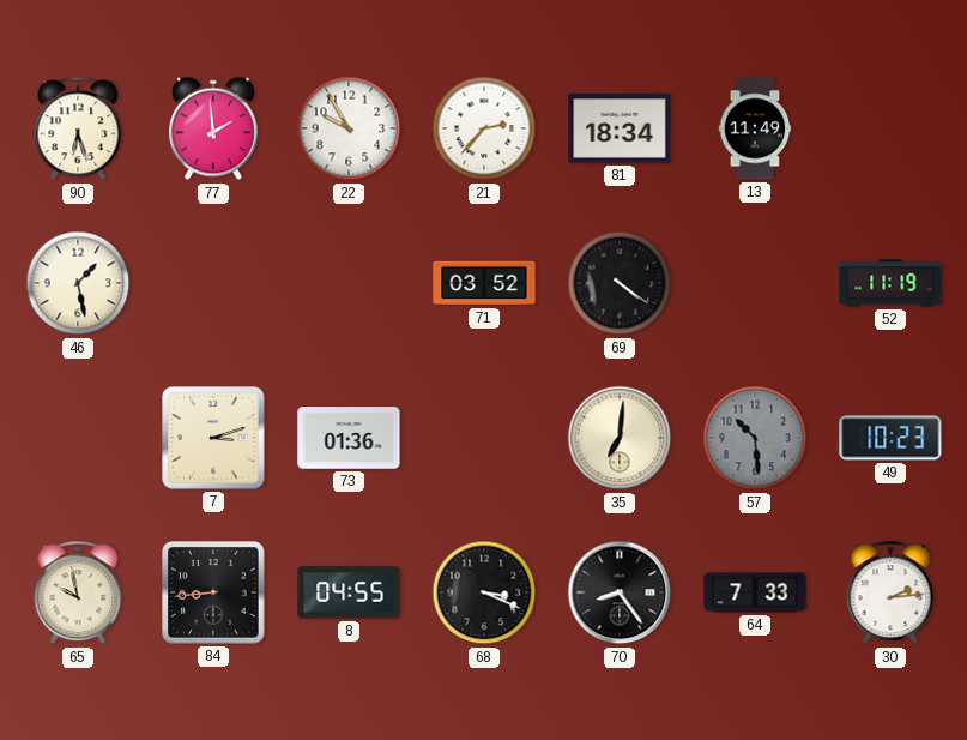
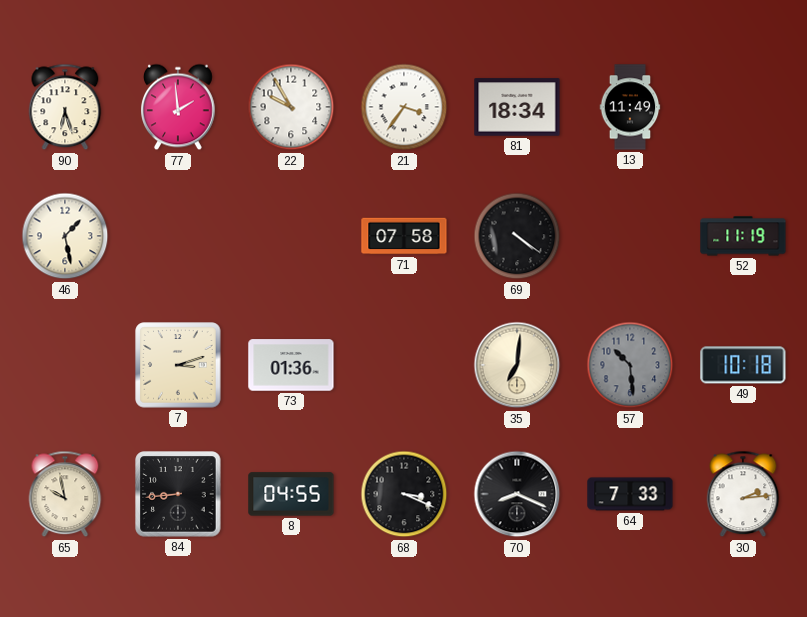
21: 2:37 -> 3:36
71: 03:52 -> 07:58
49: 10:23 -> 10:18
70: 8:24 -> 8:19
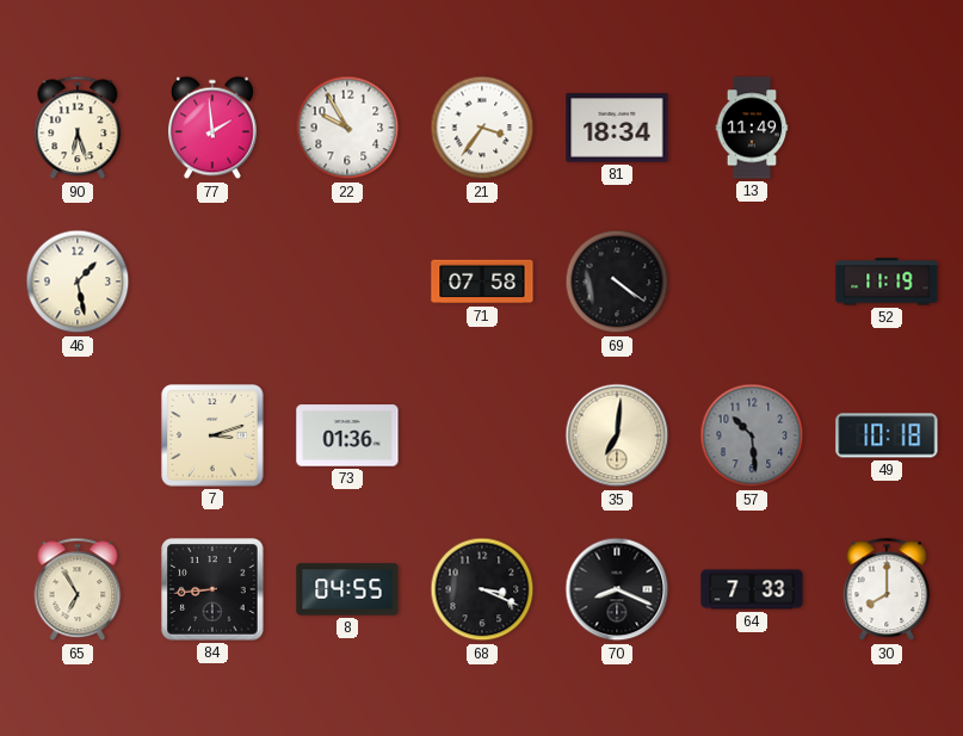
65: 9:58 -> 6:55
30: 2:14 -> 8:00
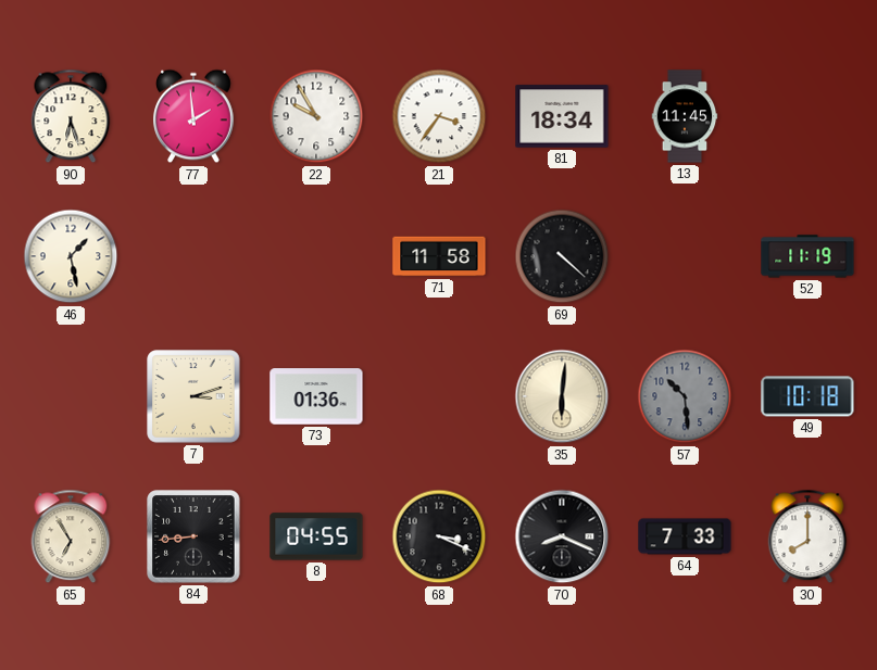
13: 11:49 -> 11:45
71: 07:58 -> 11:58
69: 4:21 -> 4:22
35: 7:01 -> 6:01
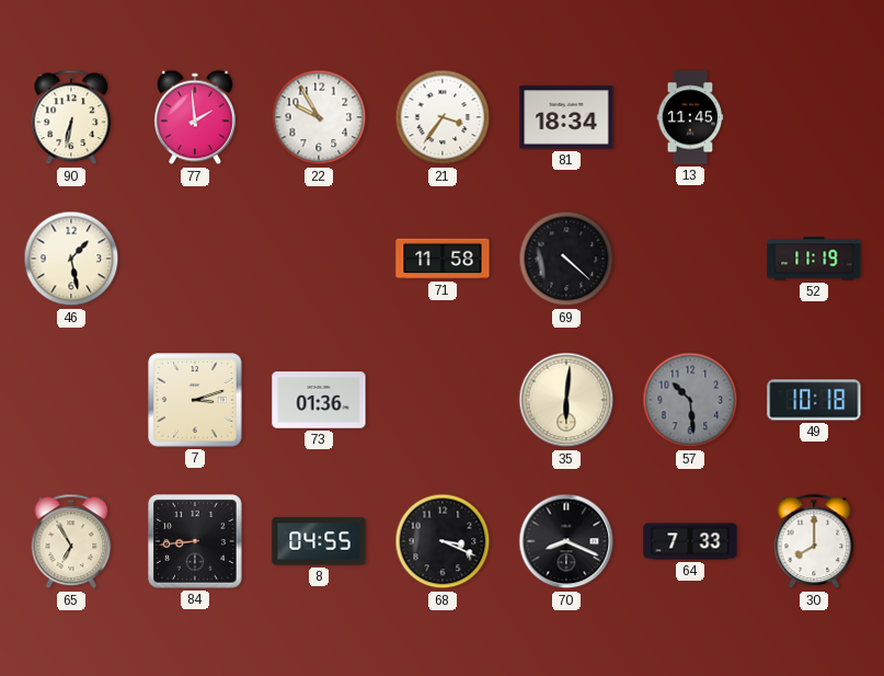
90: 6:27 -> 6:32
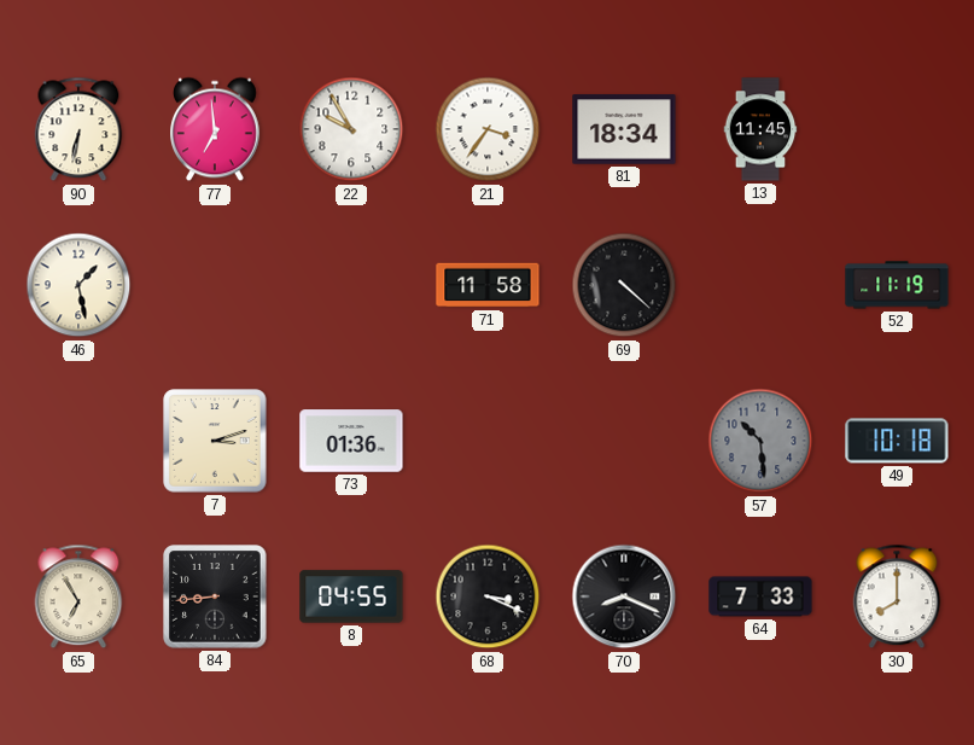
77: 1:59 -> 6:59
35: 6:01 -> none
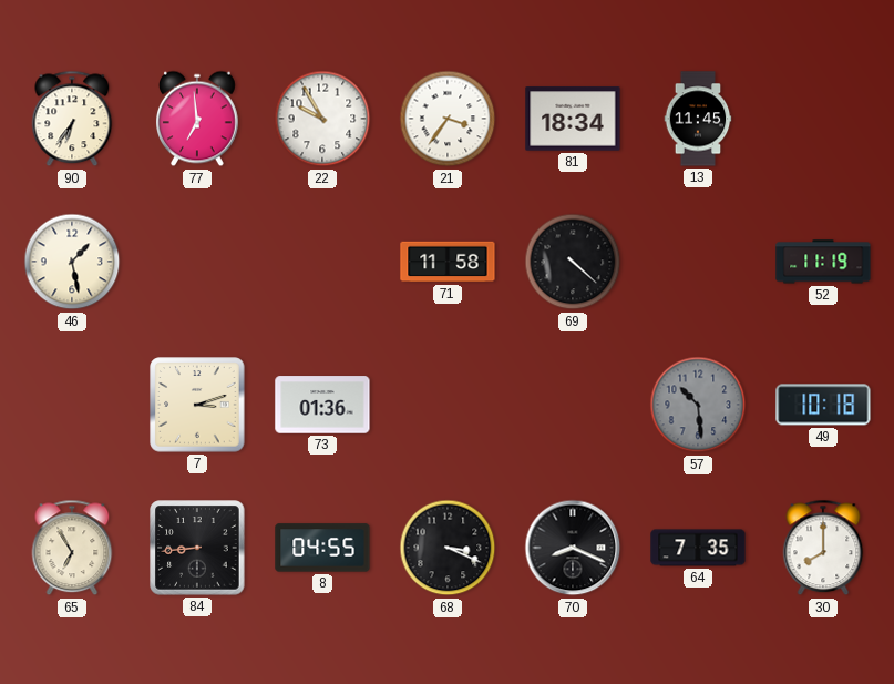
90: 6:32 -> 6:36
64: 7:33 -> 7:35
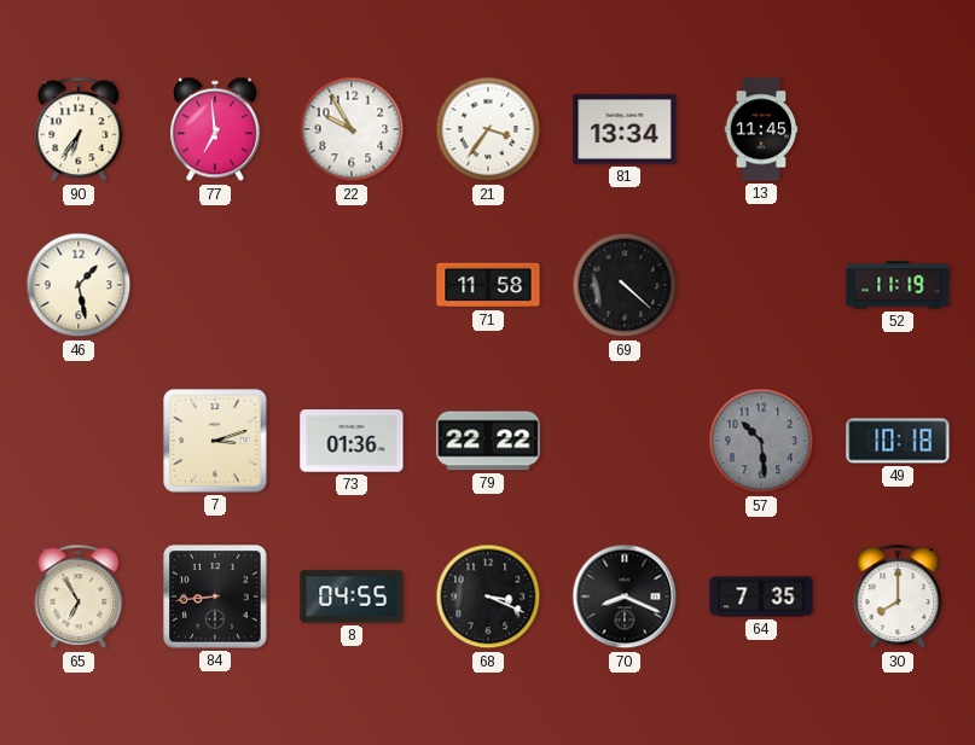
81: 18:34 -> 13:34
79: none -> 22:22
